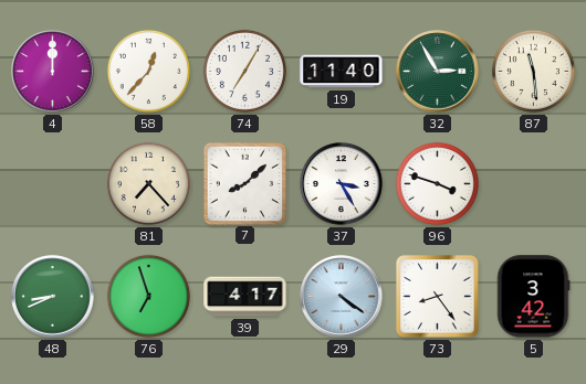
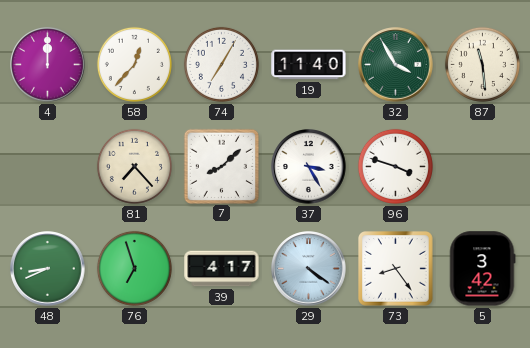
32: 2:55 -> 3:55
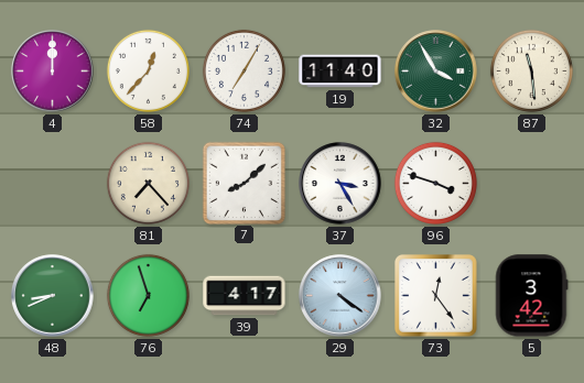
73: 8:24 -> 12:24
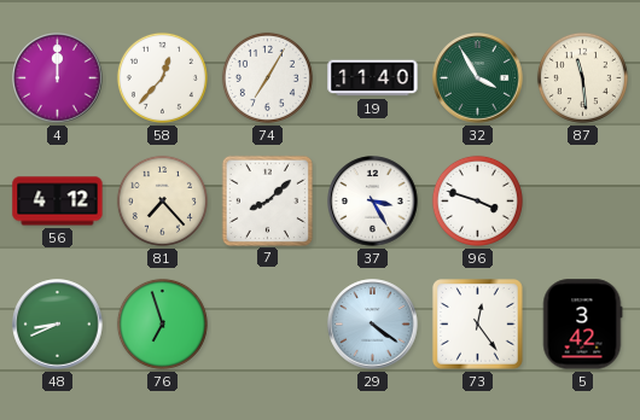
56: none -> 4:12
39: 4:17 -> none
